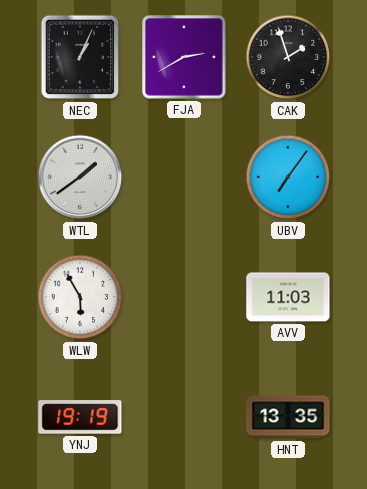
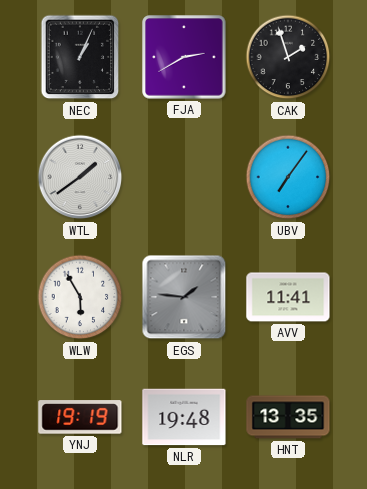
EGS: none -> 1:46
AVV: 11:03 -> 11:41
NLR: none -> 19:48
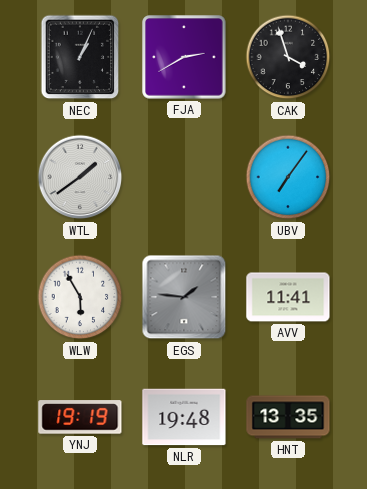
CAK: 1:57 -> 3:57
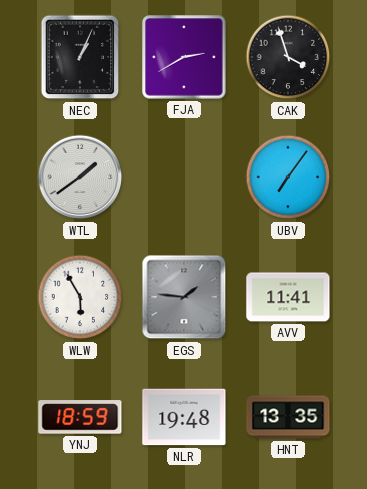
YNJ: 19:19 -> 18:59
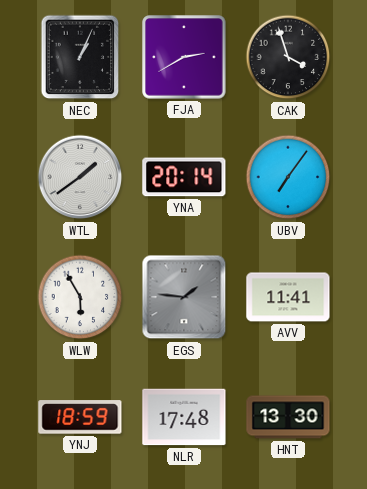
YNA: none -> 20:14
NLR: 19:48 -> 17:48
HNT: 13:35 -> 13:30
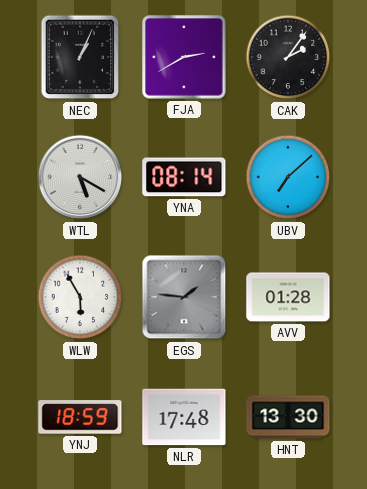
CAK: 3:57 -> 2:06
WTL: 1:39 -> 5:20
YNA: 20:14 -> 08:14
UBV: 7:06 -> 7:08
AVV: 11:41 -> 01:28
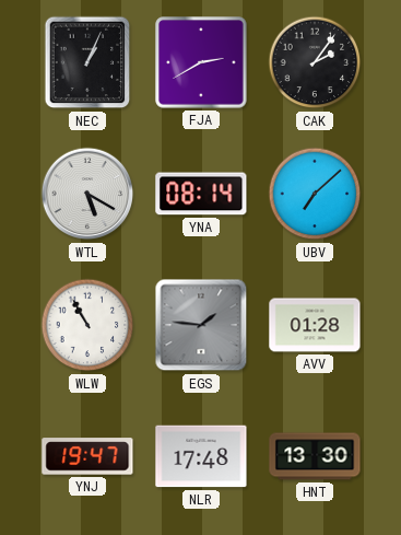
WLW: 5:55 -> 10:55
YNJ: 18:59 -> 19:47
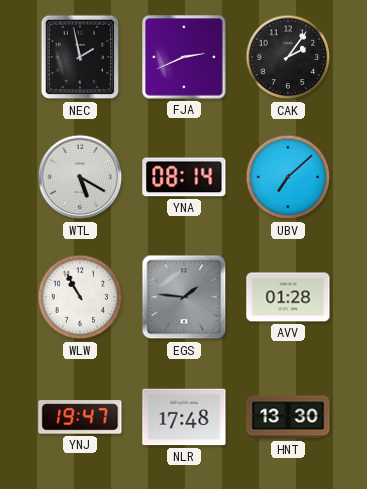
NEC: 1:04 -> 1:58
FJA: 2:40 -> 2:41
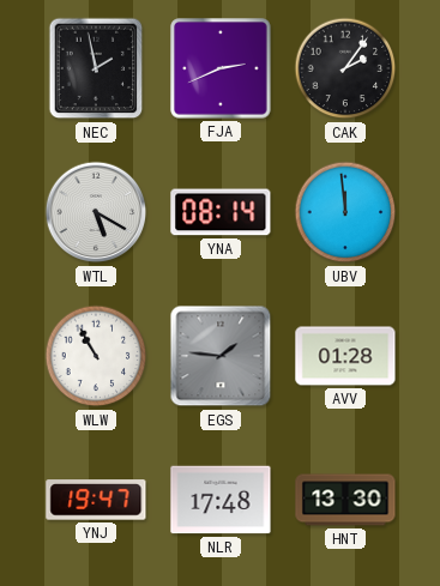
UBV: 7:08 -> 11:59
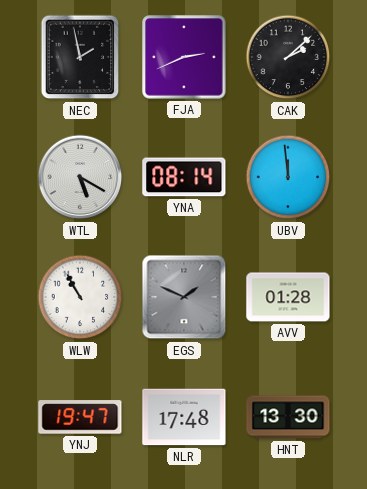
CAK: 2:06 -> 2:08
EGS: 1:46 -> 1:49
